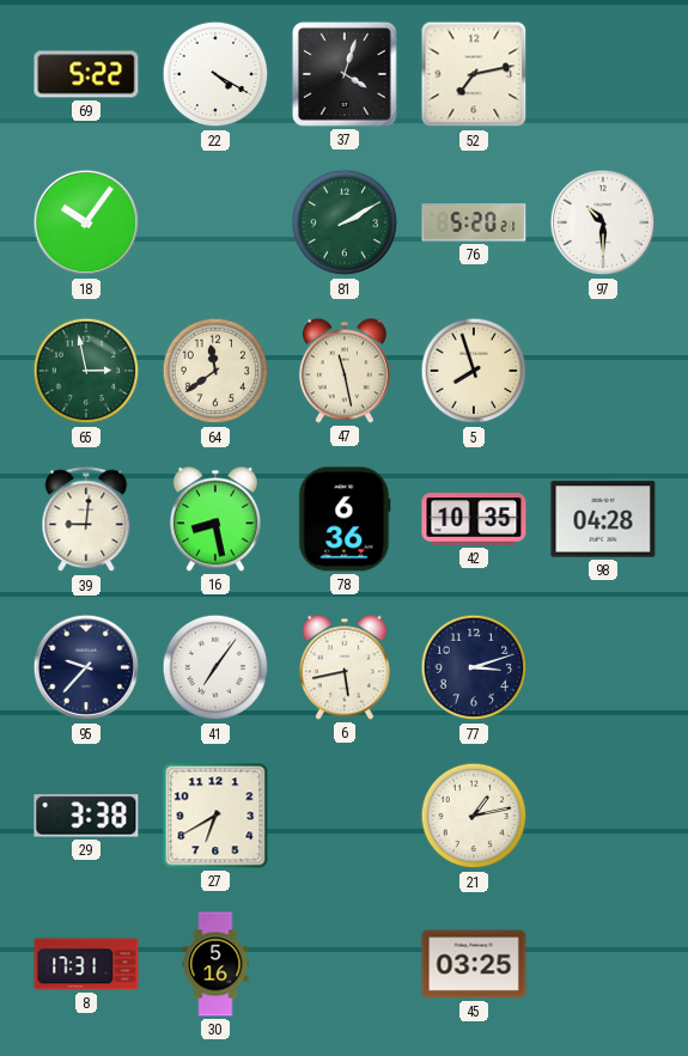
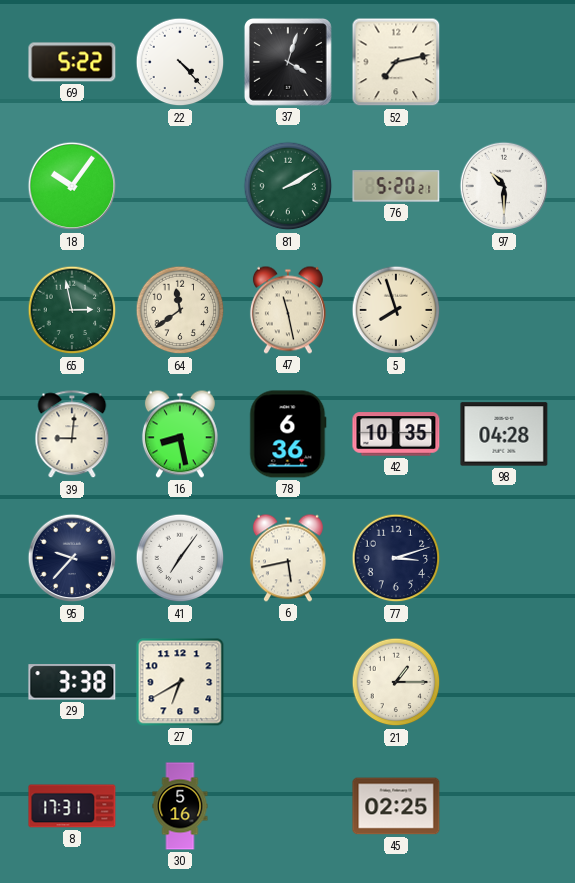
22: 4:20 -> 4:23
21: 1:13 -> 1:15
45: 03:25 -> 02:25
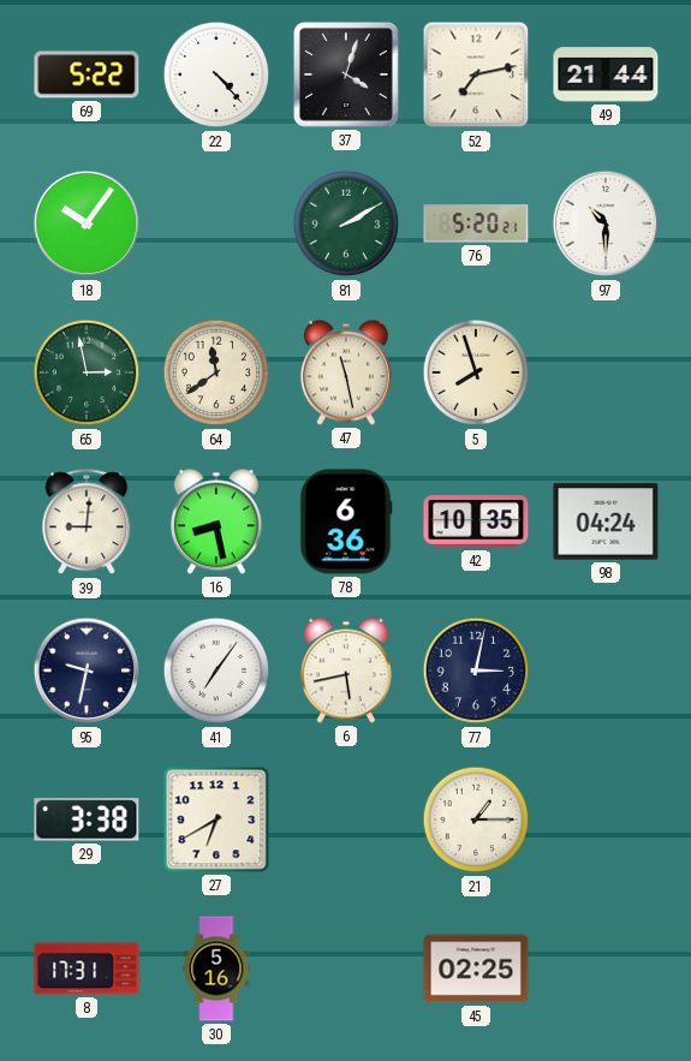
49: none -> 21:44
98: 04:28 -> 04:24
95: 9:37 -> 9:32
77: 3:12 -> 3:02
